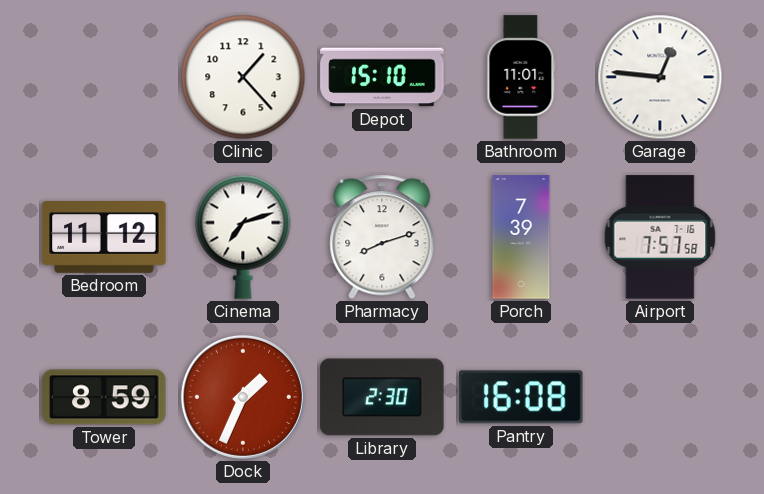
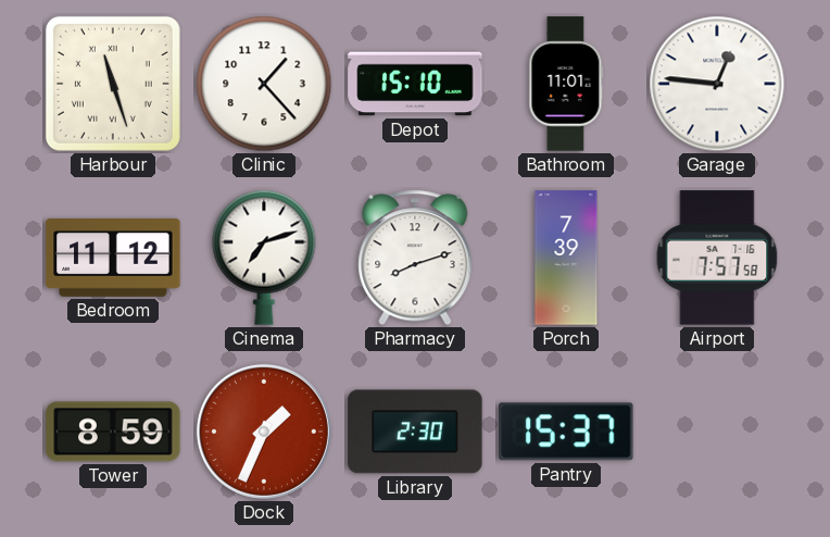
Harbour: none -> 11:27
Pantry: 16:08 -> 15:37
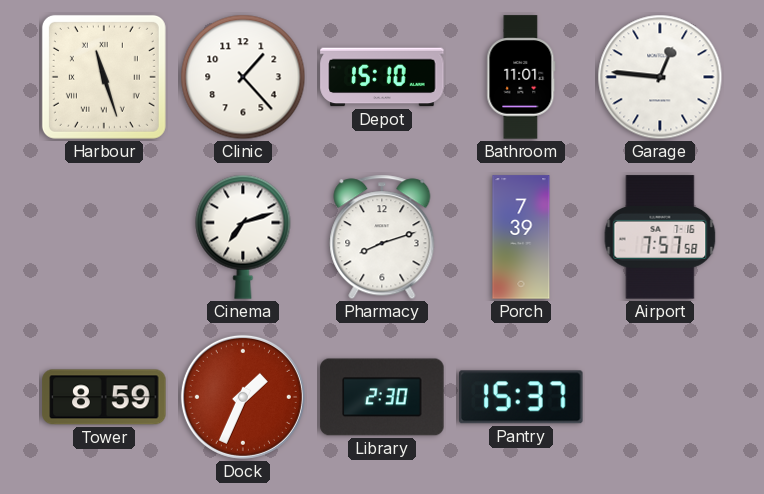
Bedroom: 11:12 -> none
